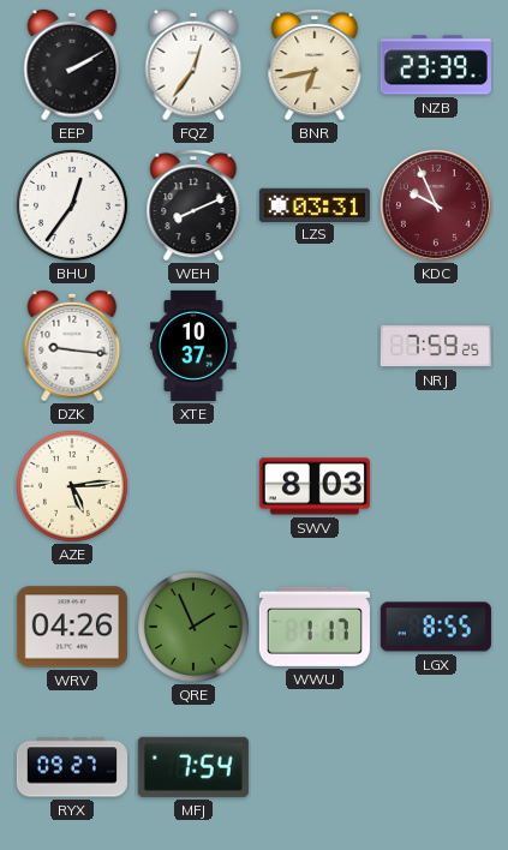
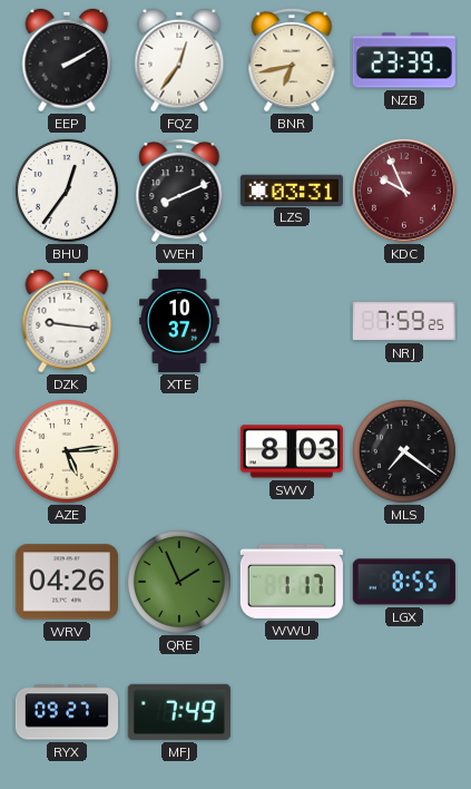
MLS: none -> 7:21
MFJ: 7:54 -> 7:49
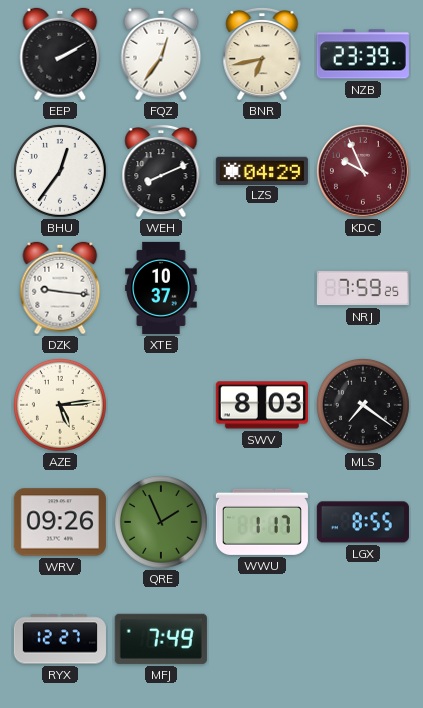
LZS: 03:31 -> 04:29
WRV: 04:26 -> 09:26
RYX: 09:27 -> 12:27
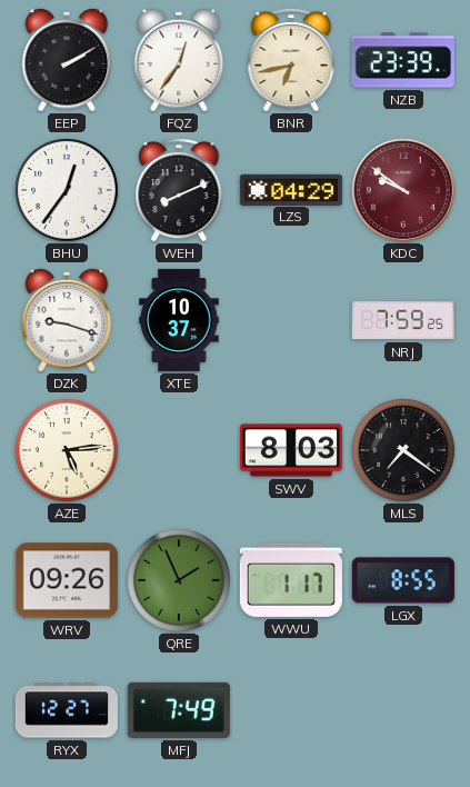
KDC: 9:56 -> 9:51
DZK: 9:16 -> 9:18
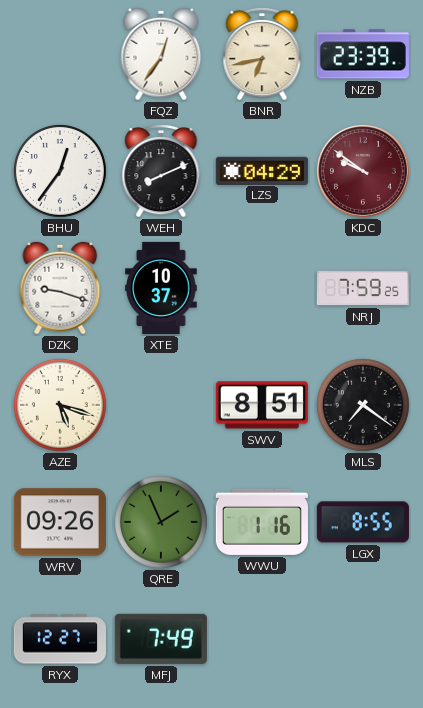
EEP: 2:10 -> none
AZE: 5:14 -> 5:18
SWV: 8:03 -> 8:51
WWU: 1:17 -> 1:16
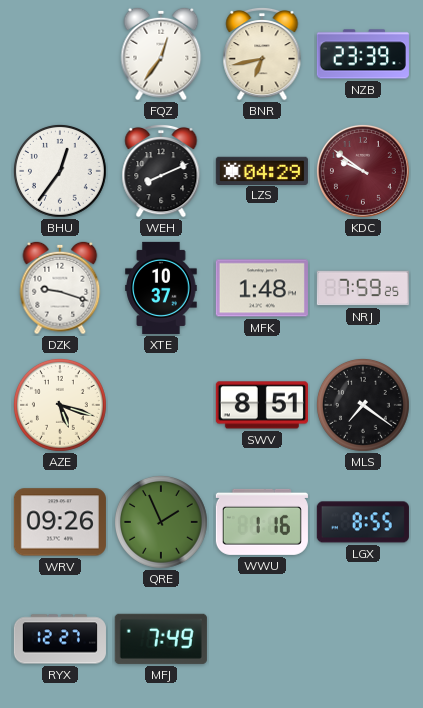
MFK: none -> 1:48
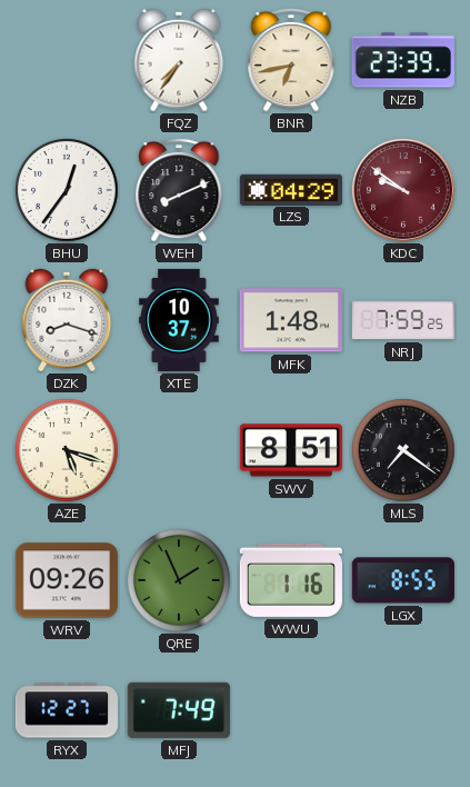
FQZ: 12:36 -> 7:36
DZK: 9:18 -> 8:18
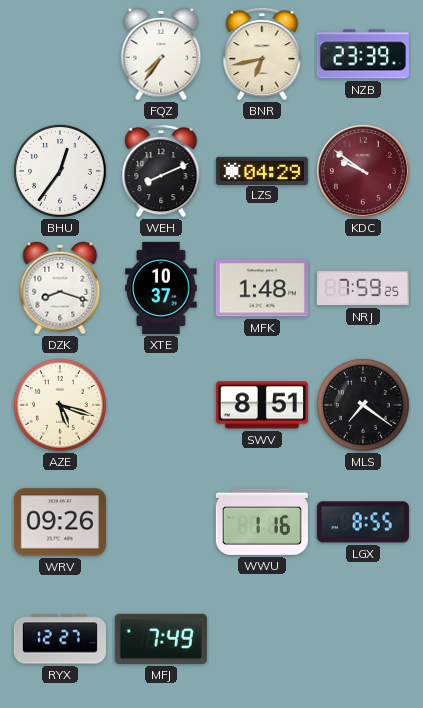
QRE: 1:56 -> none
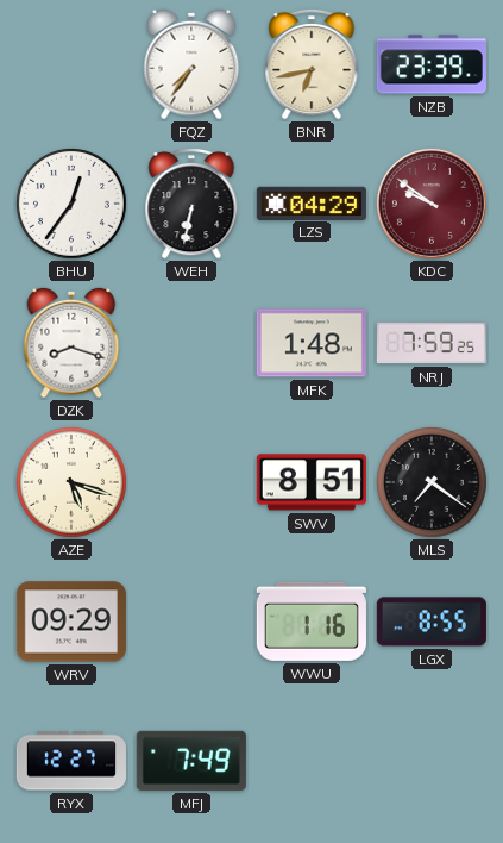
WEH: 8:11 -> 6:32
XTE: 10:37 -> none
WRV: 09:26 -> 09:29
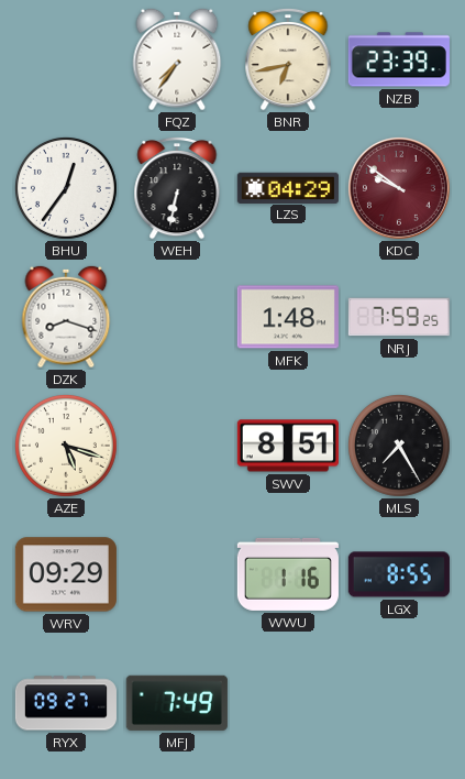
MLS: 7:21 -> 7:25
RYX: 12:27 -> 09:27
